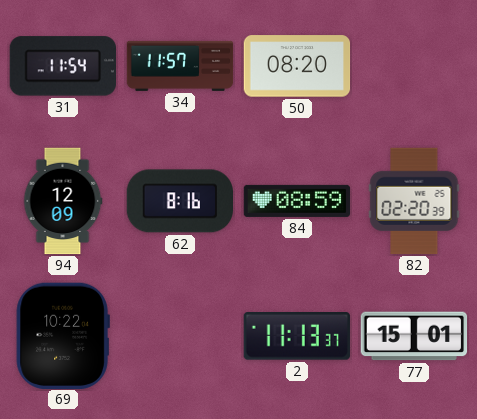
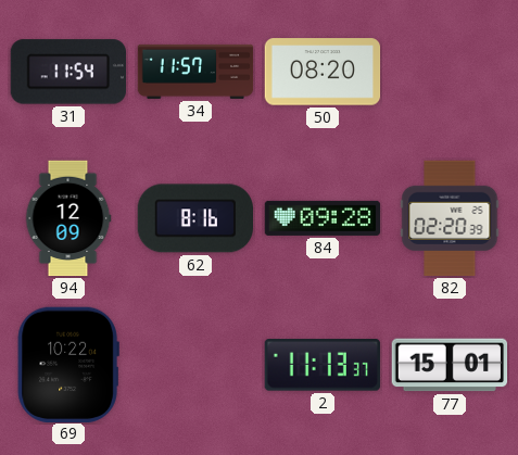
84: 08:59 -> 09:28
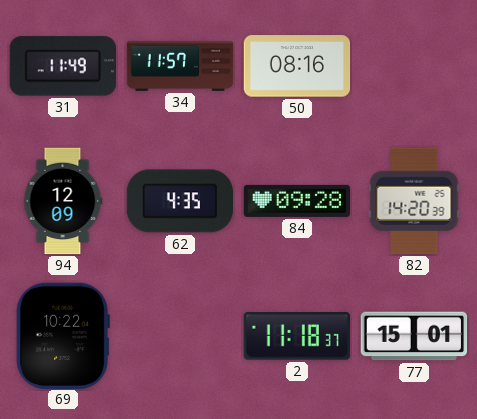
31: 11:54 -> 11:49
50: 08:20 -> 08:16
62: 8:16 -> 4:35
82: 02:20 -> 14:20
2: 11:13 -> 11:18
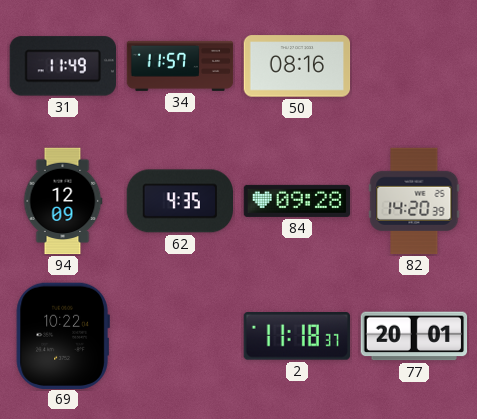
77: 15:01 -> 20:01
